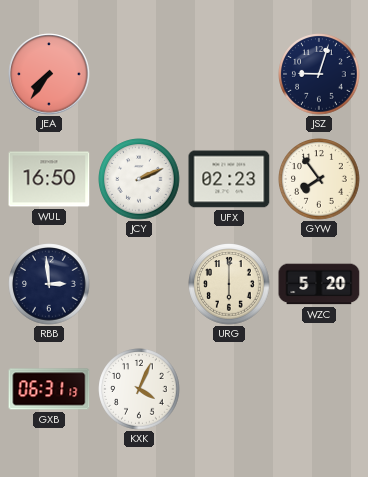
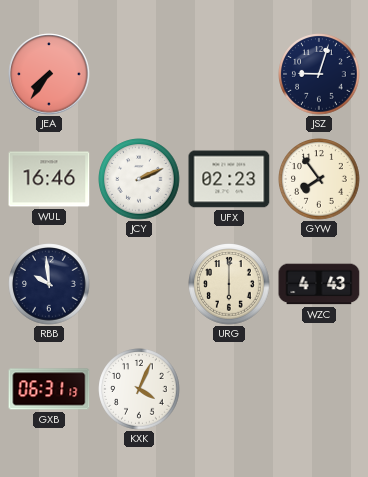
WUL: 16:50 -> 16:46
RBB: 2:59 -> 9:59
WZC: 5:20 -> 4:43
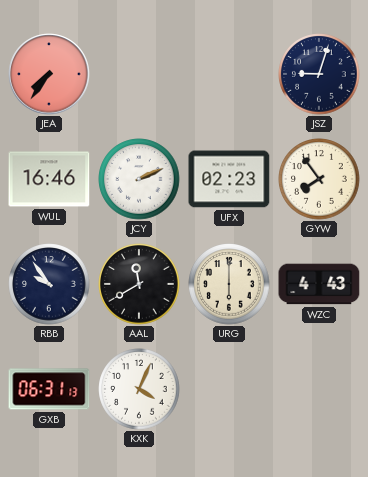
RBB: 9:59 -> 9:54
AAL: none -> 11:40
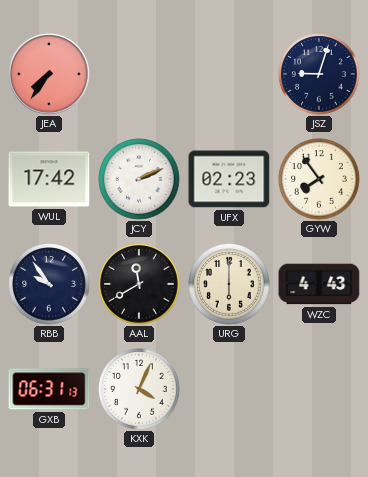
WUL: 16:46 -> 17:42
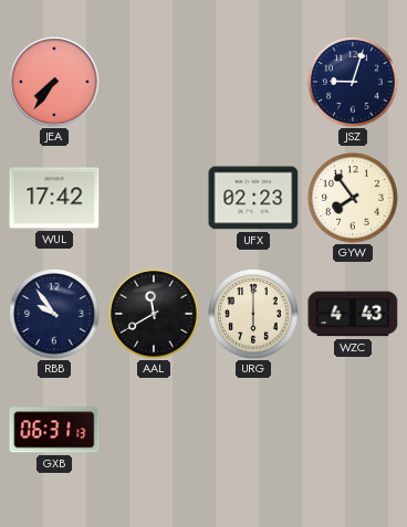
JCY: 2:11 -> none
KXK: 4:04 -> none
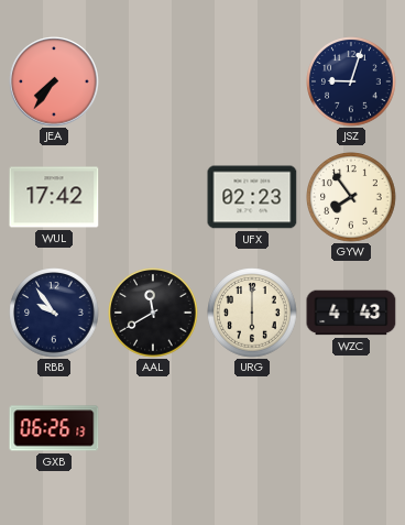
GXB: 06:31 -> 06:26
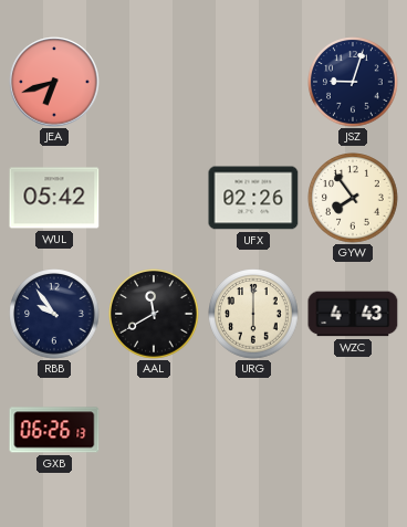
JEA: 7:36 -> 6:42
WUL: 17:42 -> 05:42
UFX: 02:23 -> 02:26
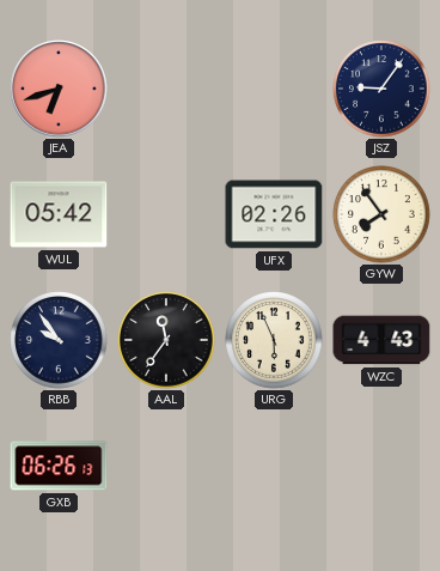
JSZ: 9:03 -> 9:06
AAL: 11:40 -> 11:36
URG: 6:00 -> 5:56
